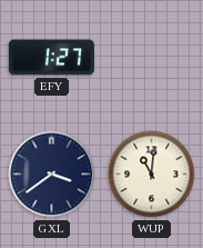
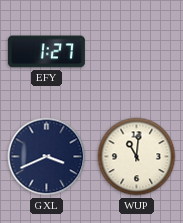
GXL: 3:39 -> 3:41
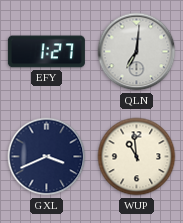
QLN: none -> 7:01
WUP: 11:01 -> 10:59
